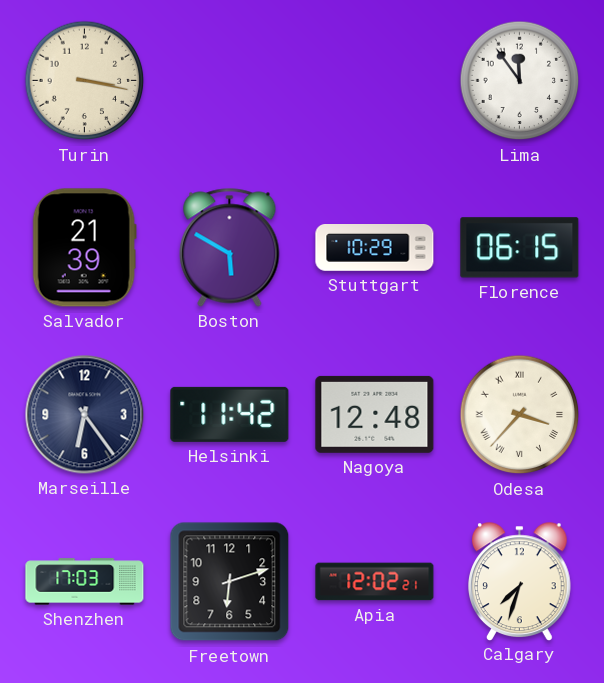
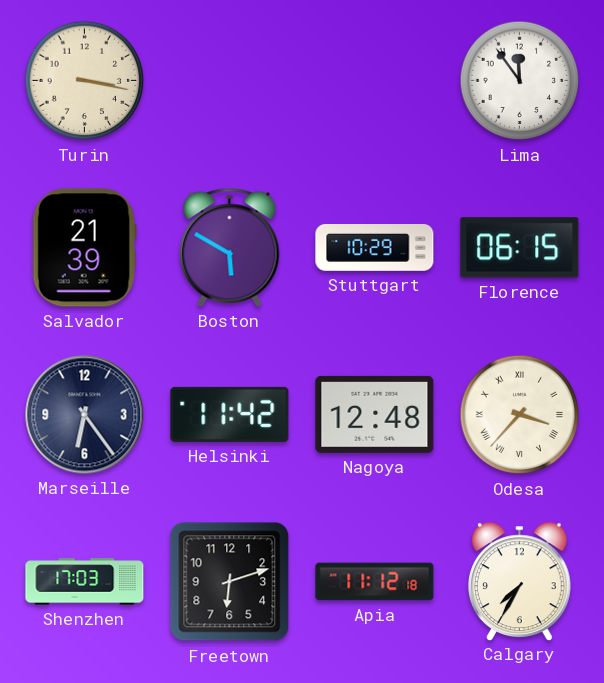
Apia: 12:02 -> 11:12
Calgary: 7:33 -> 7:35
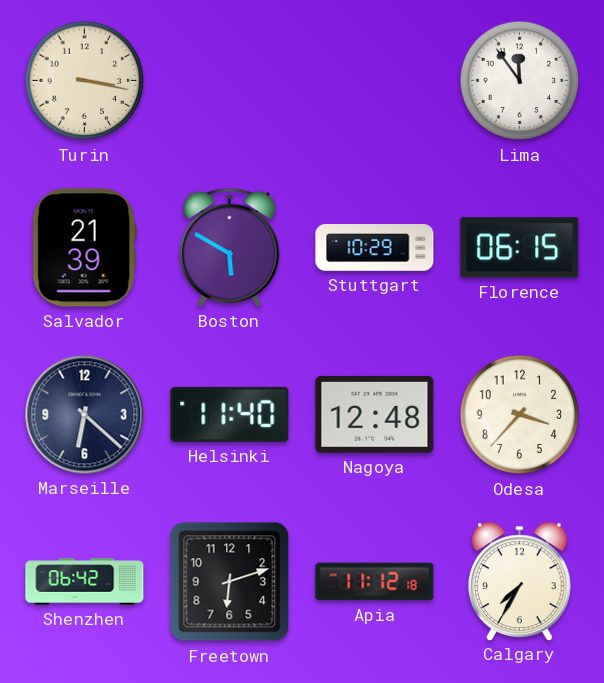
Marseille: 6:24 -> 6:22
Helsinki: 11:42 -> 11:40
Odesa numerals: Roman -> Arabic
Shenzhen: 17:03 -> 06:42
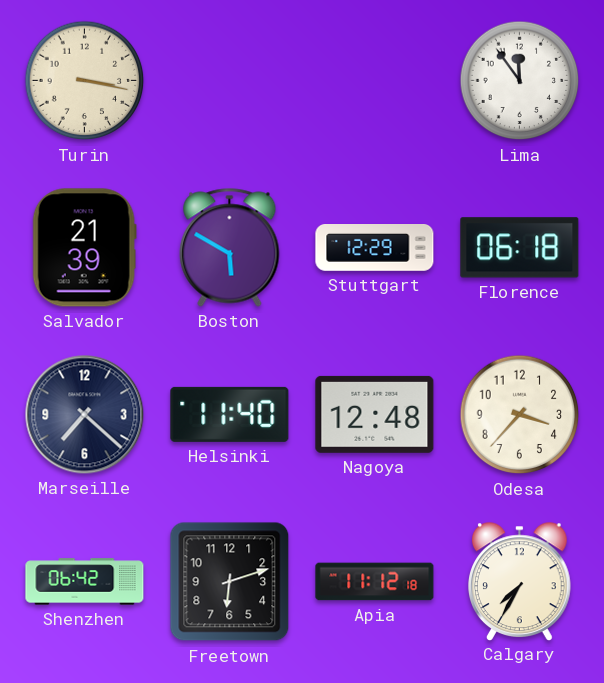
Stuttgart: 10:29 -> 12:29
Florence: 06:15 -> 06:18
Marseille: 6:22 -> 7:22
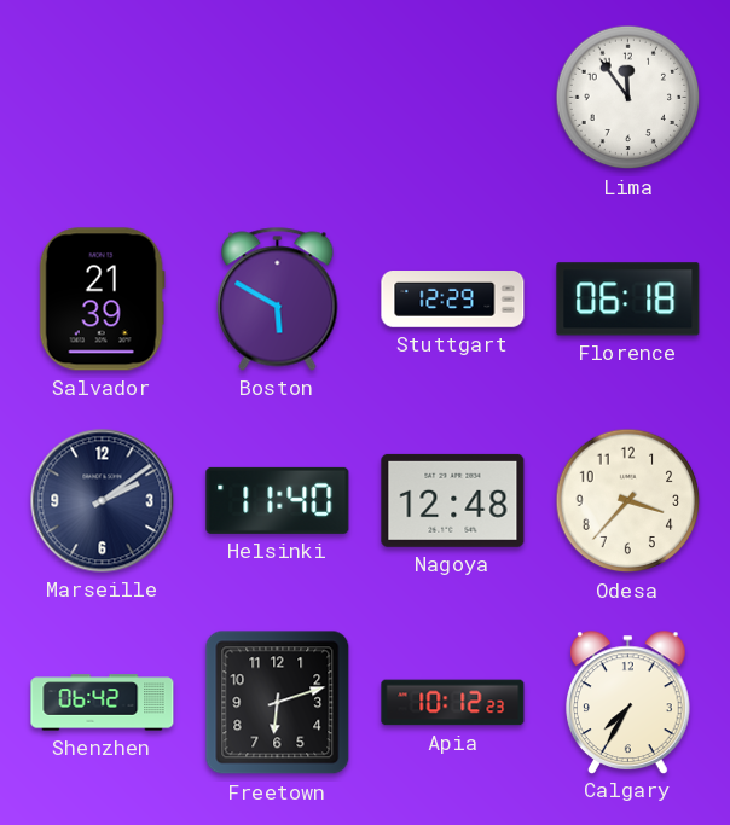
Turin: 3:17 -> none
Marseille: 7:22 -> 2:09
Apia: 11:12 -> 10:12
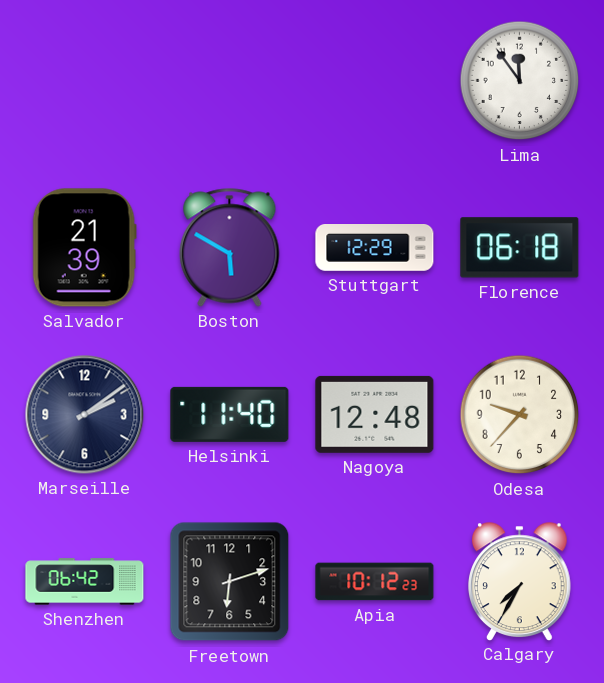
Odesa: 3:37 -> 9:37
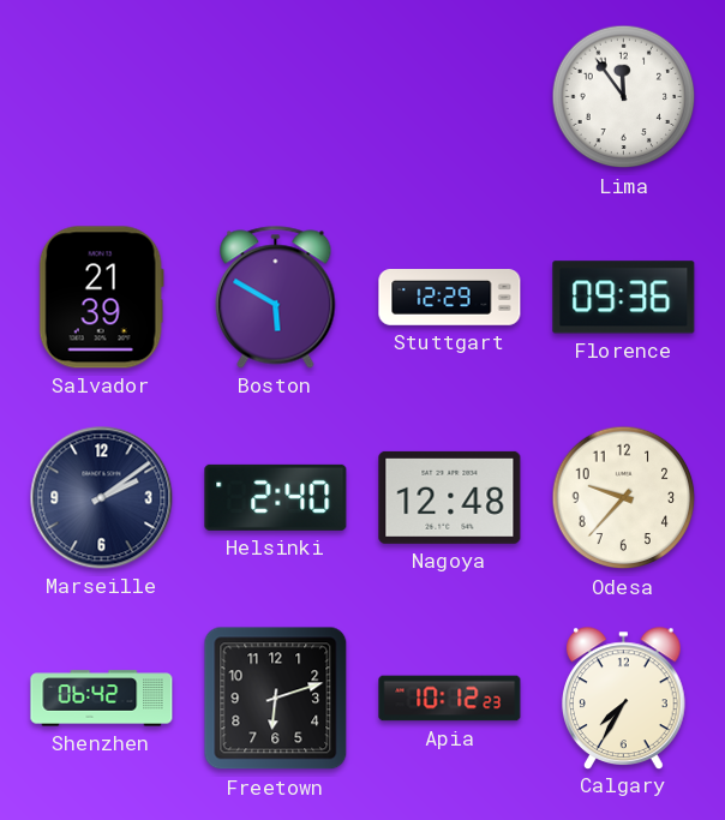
Florence: 06:18 -> 09:36
Helsinki: 11:40 -> 2:40
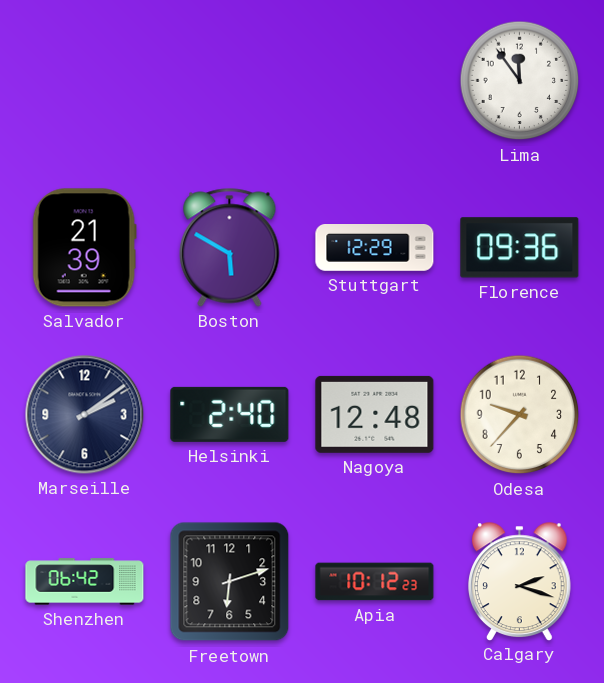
Calgary: 7:35 -> 2:18
